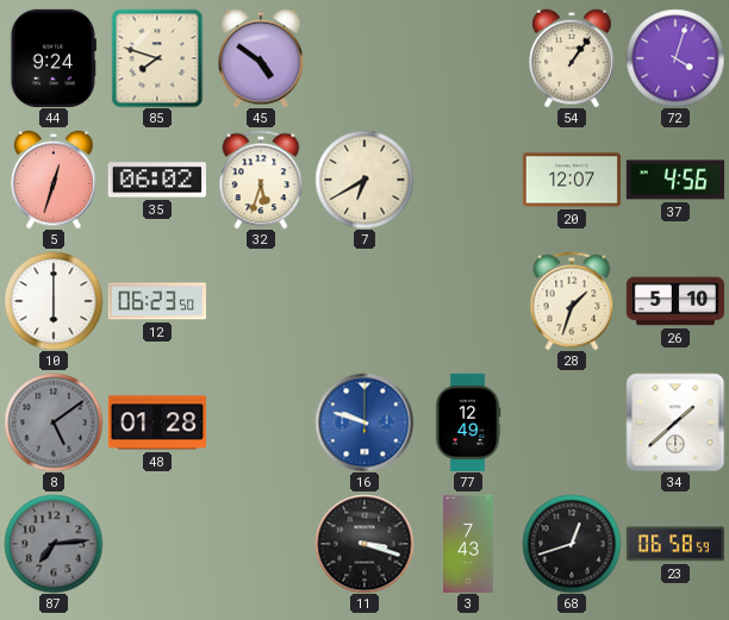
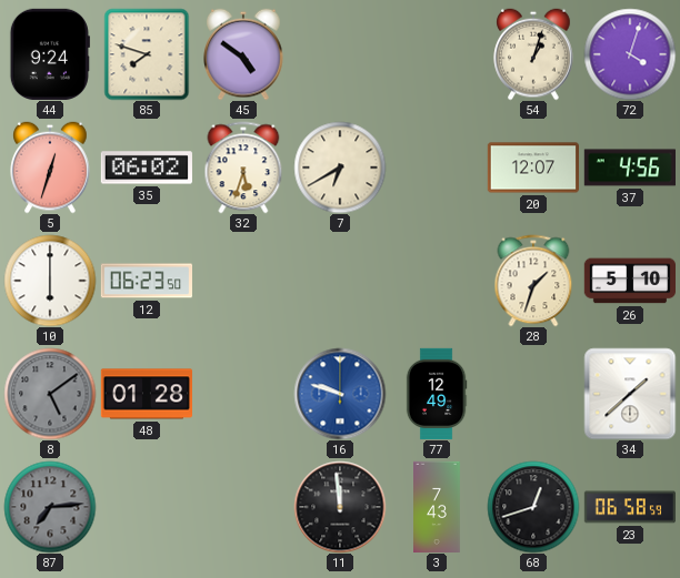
54: 1:06 -> 1:03
11: 3:18 -> 11:59
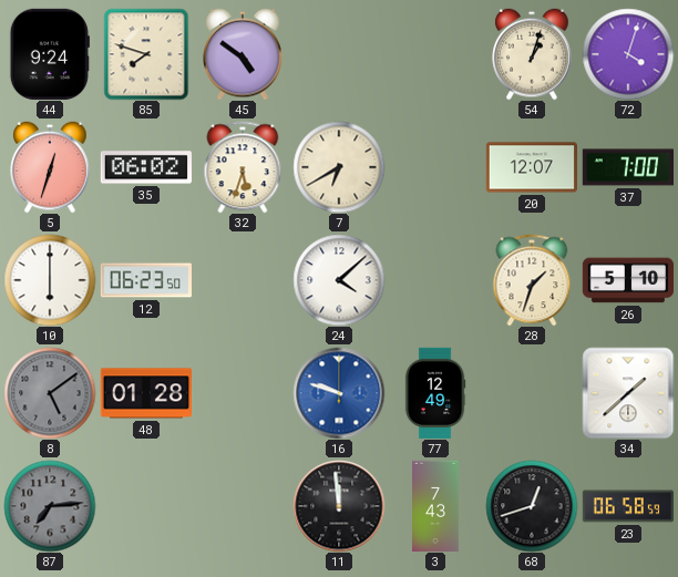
37: 4:56 -> 7:00
24: none -> 4:08
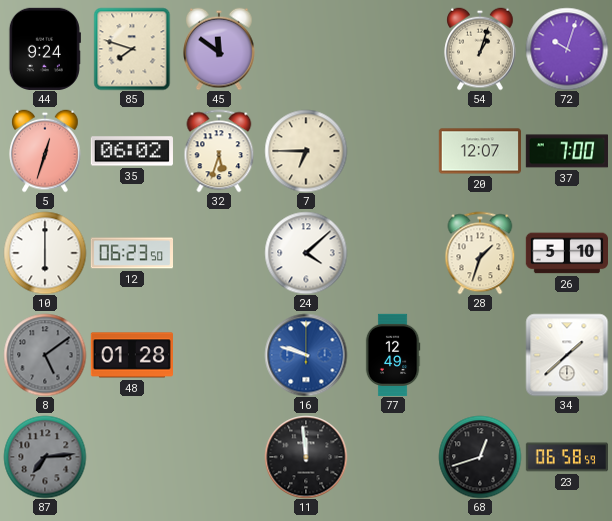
45: 4:51 -> 11:51
72: 4:03 -> 10:03
7: 6:40 -> 6:45
3: 7:43 -> none
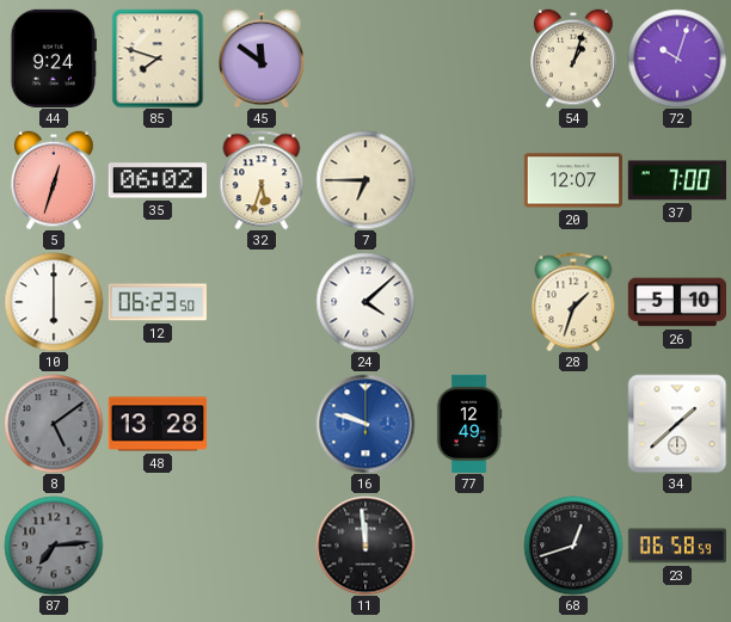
48: 01:28 -> 13:28
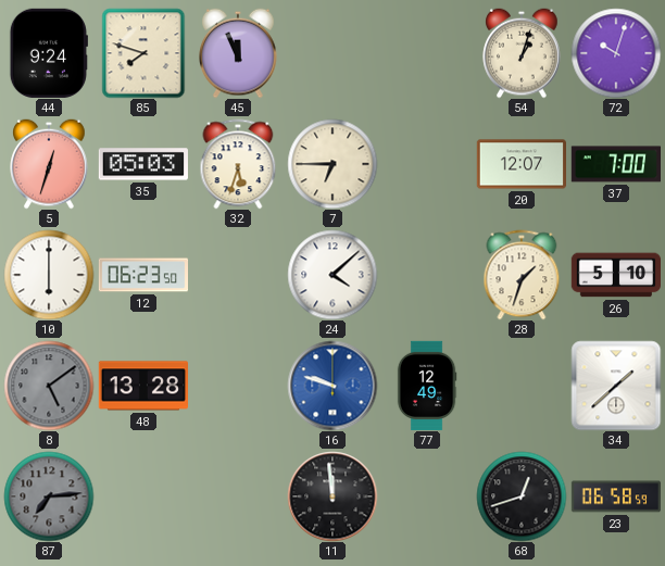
45: 11:51 -> 11:56
35: 06:02 -> 05:03
